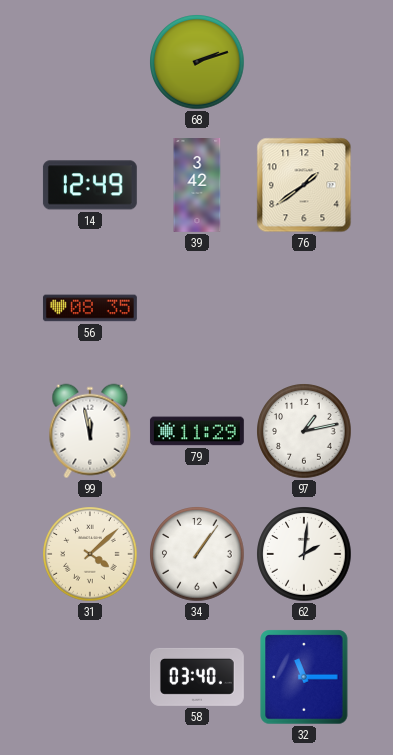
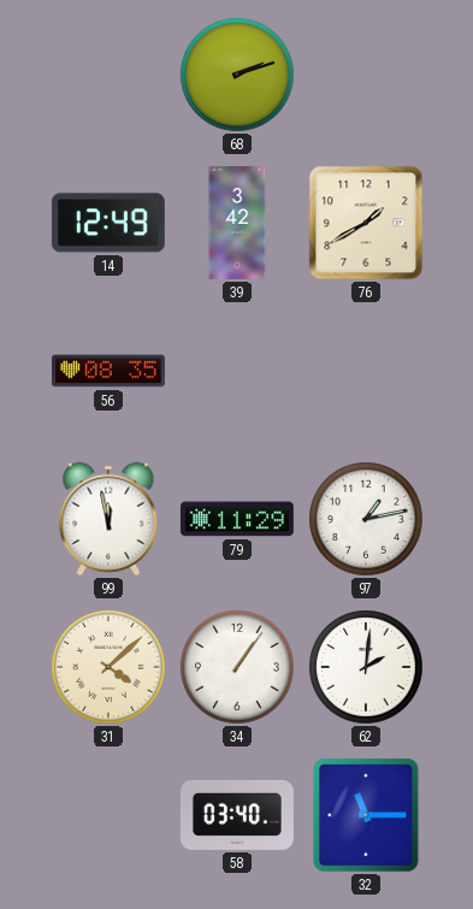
76: 1:39 -> 1:40
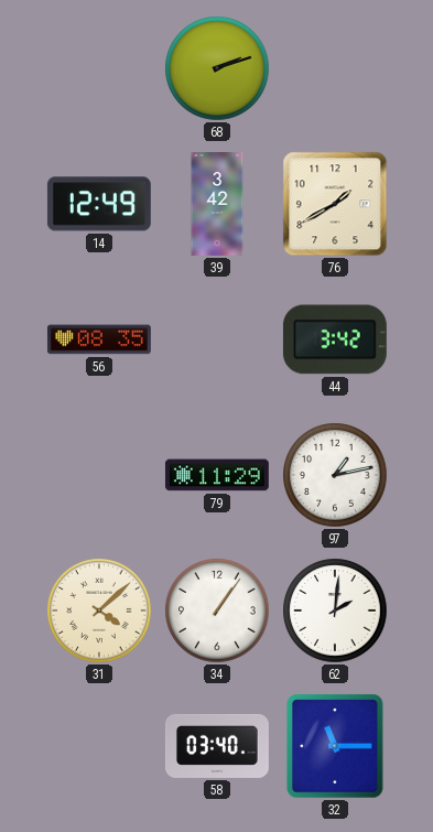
44: none -> 3:42
99: 11:58 -> none
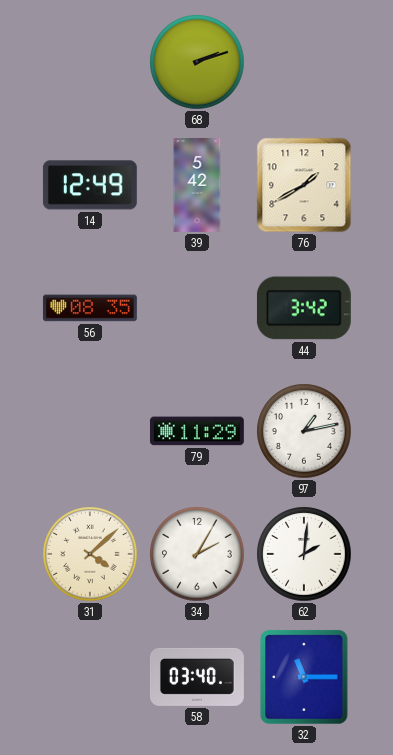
39: 3:42 -> 5:42
34: 1:06 -> 2:05
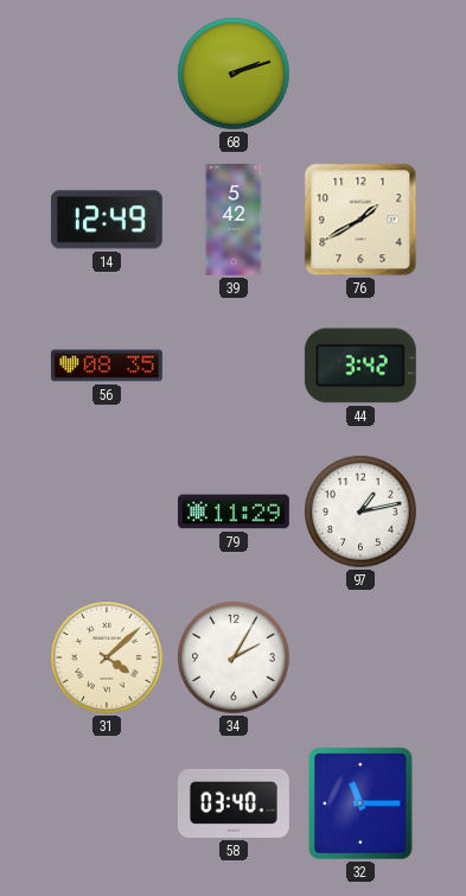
62: 2:01 -> none
